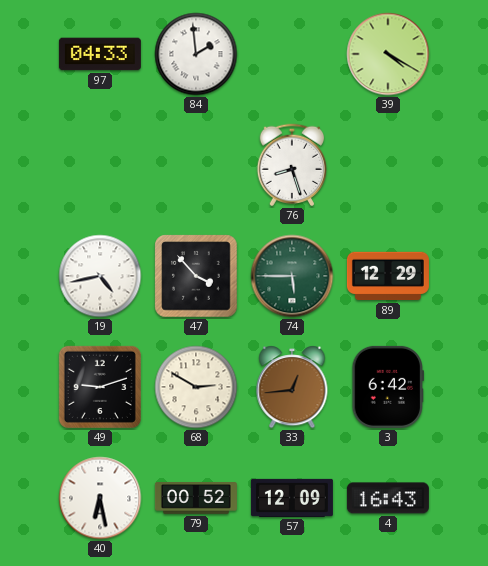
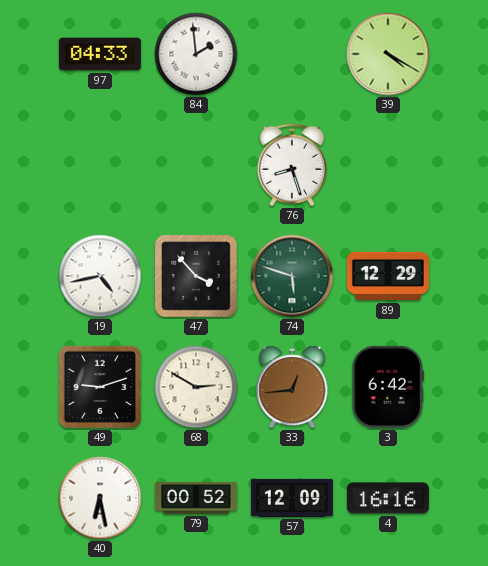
74: 5:45 -> 5:48
4: 16:43 -> 16:16
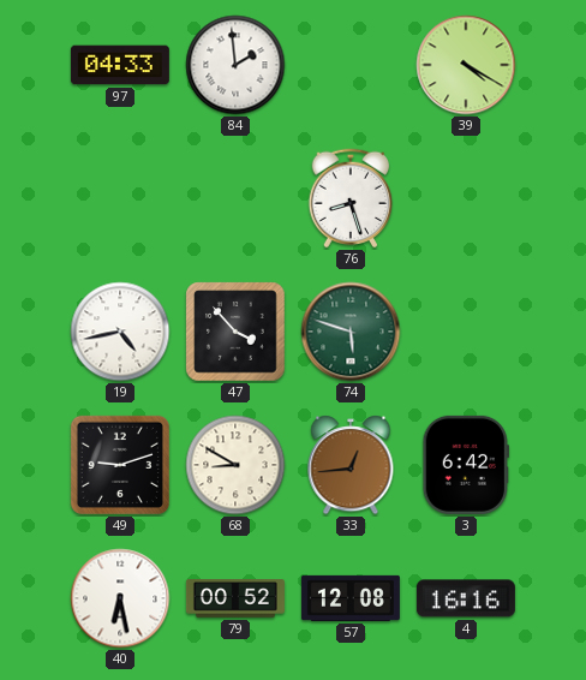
89: 12:29 -> none
68: 2:50 -> 8:50
57: 12:09 -> 12:08
